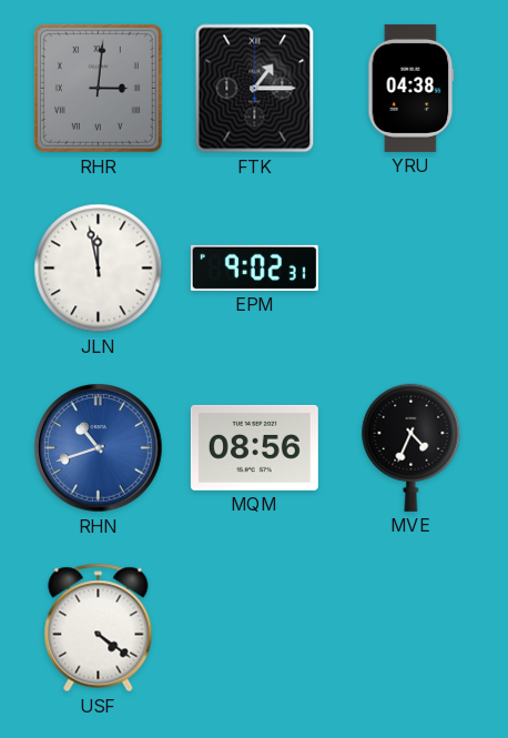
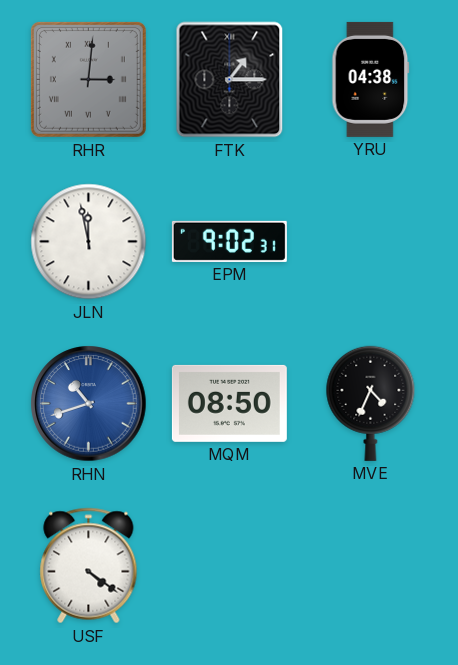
MQM: 08:56 -> 08:50
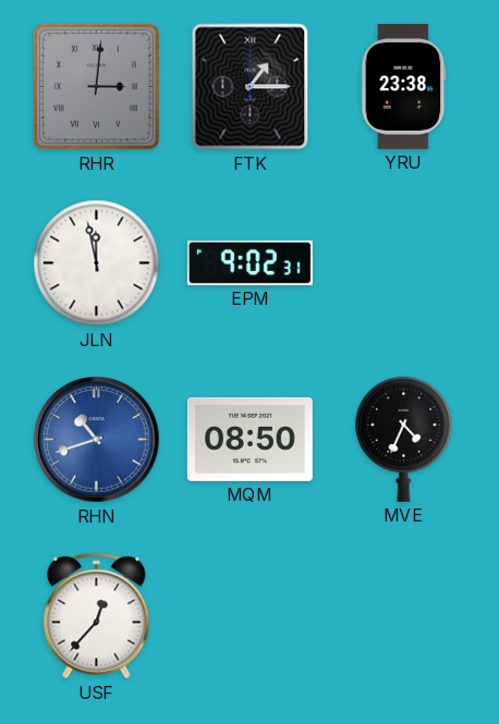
YRU: 04:38 -> 23:38
USF: 4:21 -> 12:37
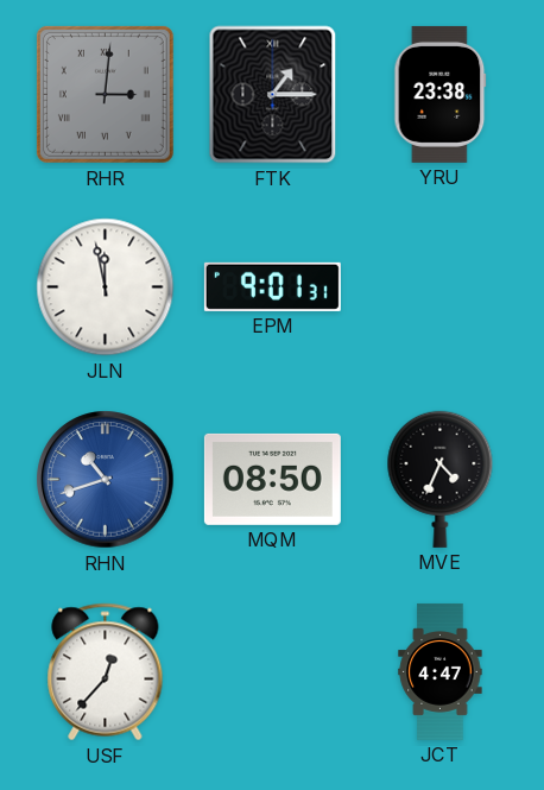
EPM: 9:02 -> 9:01
JCT: none -> 4:47
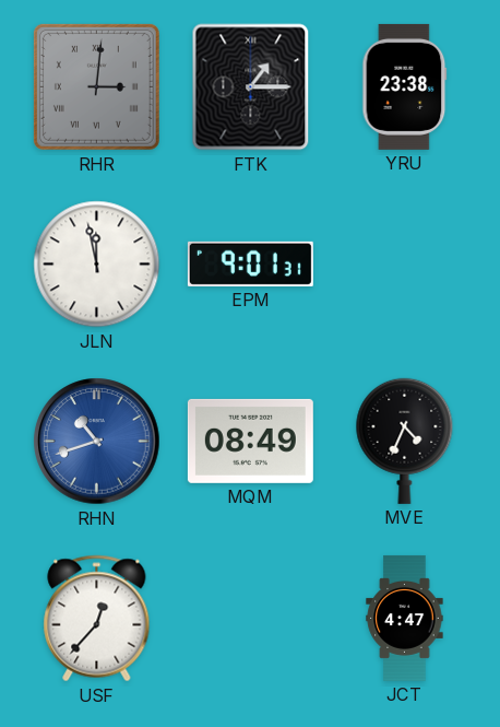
MQM: 08:50 -> 08:49
